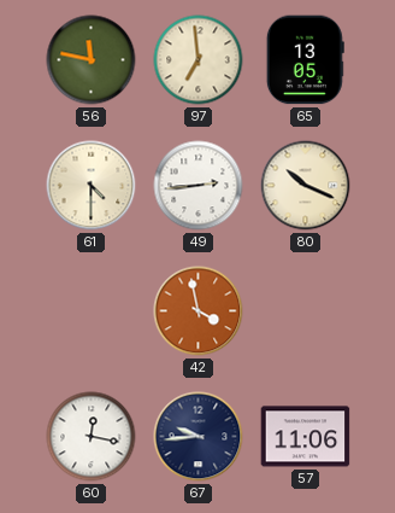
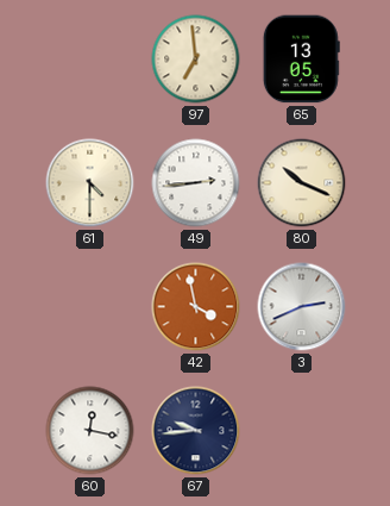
56: 11:47 -> none
3: none -> 2:41
57: 11:06 -> none
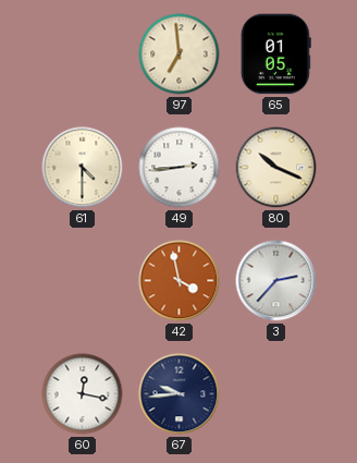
65: 13:05 -> 01:05
3: 2:41 -> 2:37
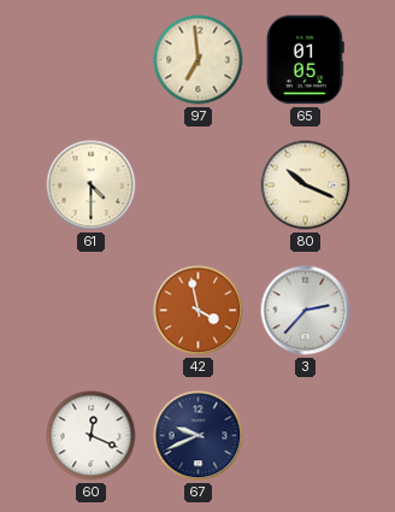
49: 2:44 -> none
60: 12:17 -> 12:19
67: 9:44 -> 9:41
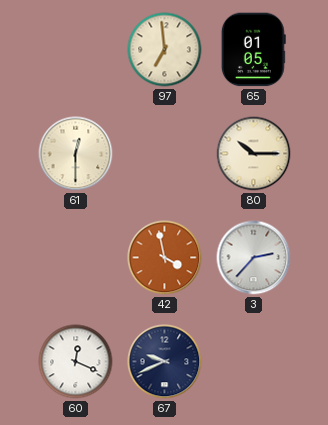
61: 4:30 -> 12:30
80: 10:19 -> 10:15
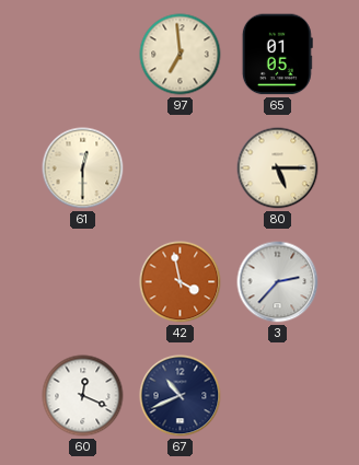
80: 10:15 -> 5:15
67: 9:41 -> 10:41
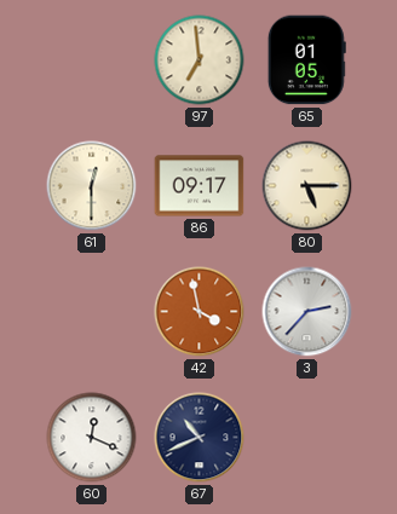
86: none -> 09:17
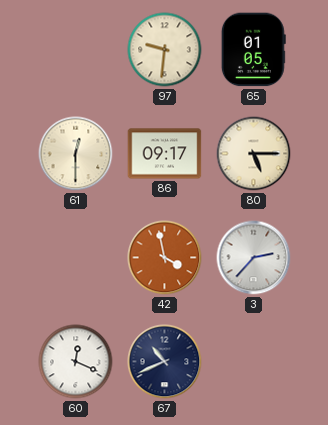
97: 6:59 -> 9:31
